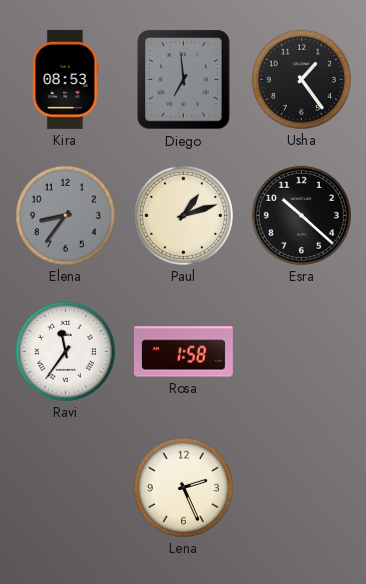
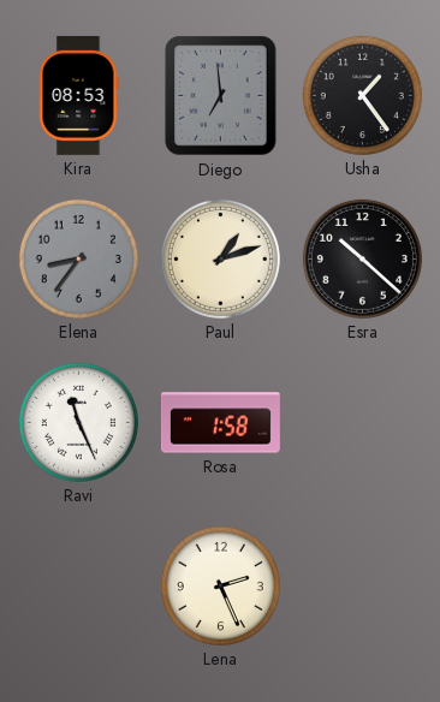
Ravi: 11:36 -> 11:26
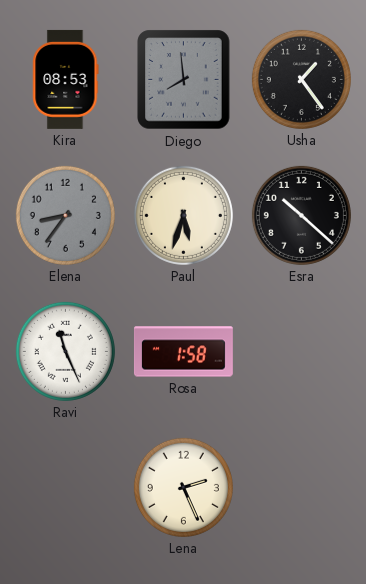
Diego: 6:59 -> 7:59
Paul: 1:12 -> 5:33
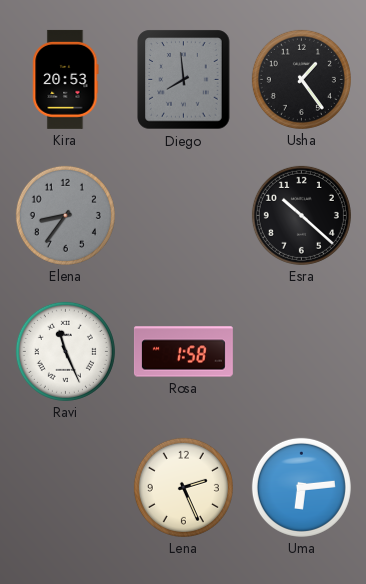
Kira: 08:53 -> 20:53
Paul: 5:33 -> none
Uma: none -> 6:14
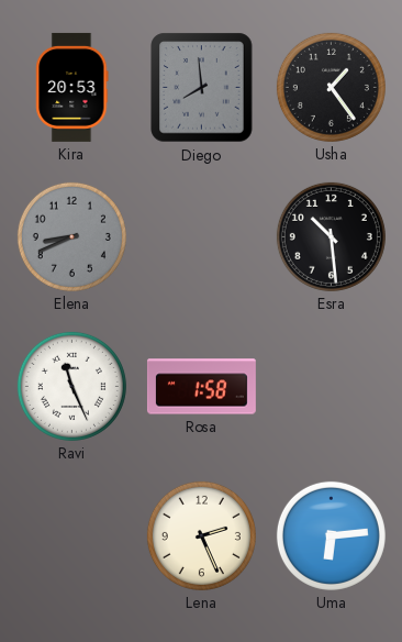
Elena: 8:36 -> 8:41
Esra: 10:22 -> 10:29
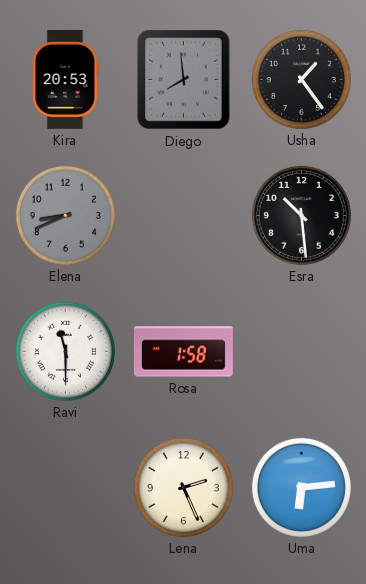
Ravi: 11:26 -> 11:30
